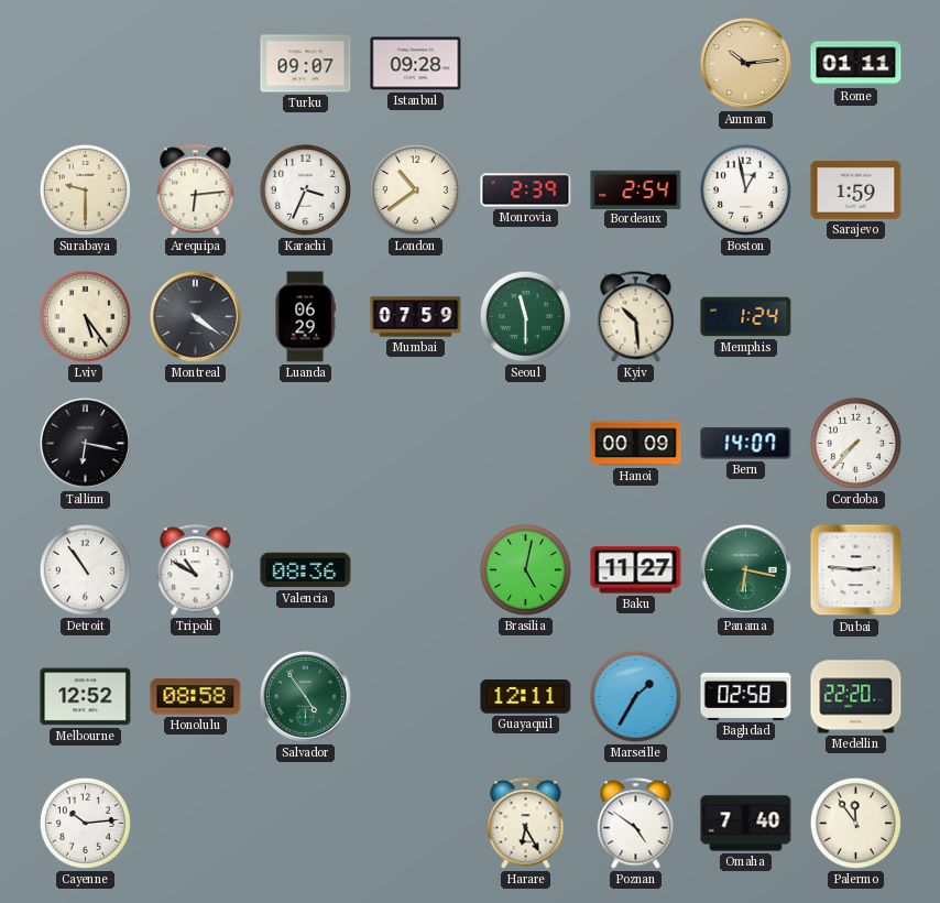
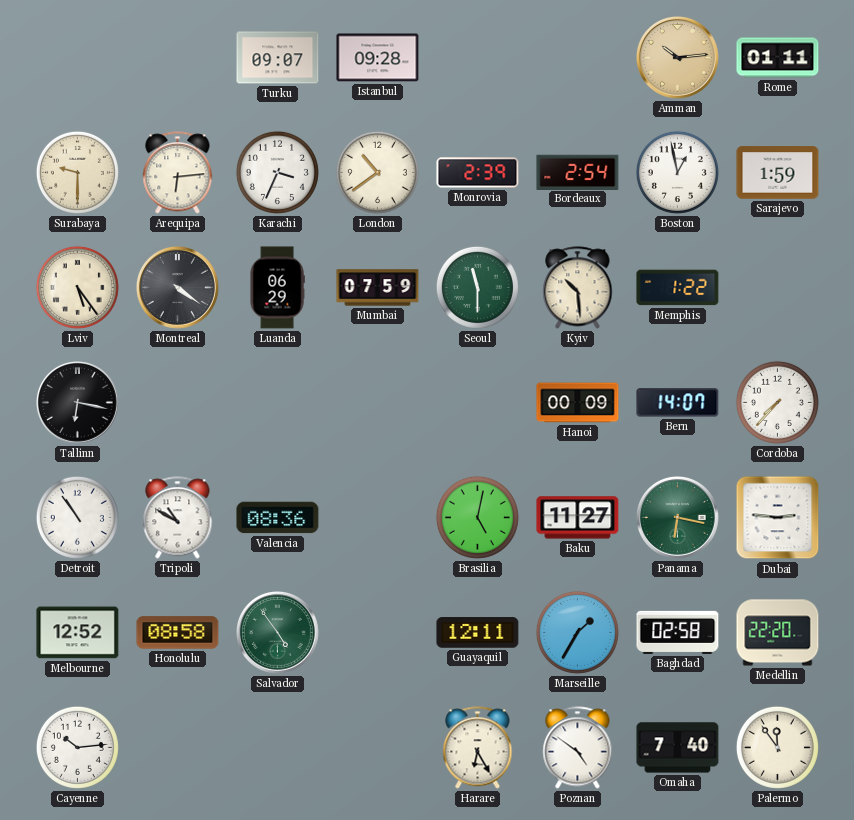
Memphis: 1:24 -> 1:22
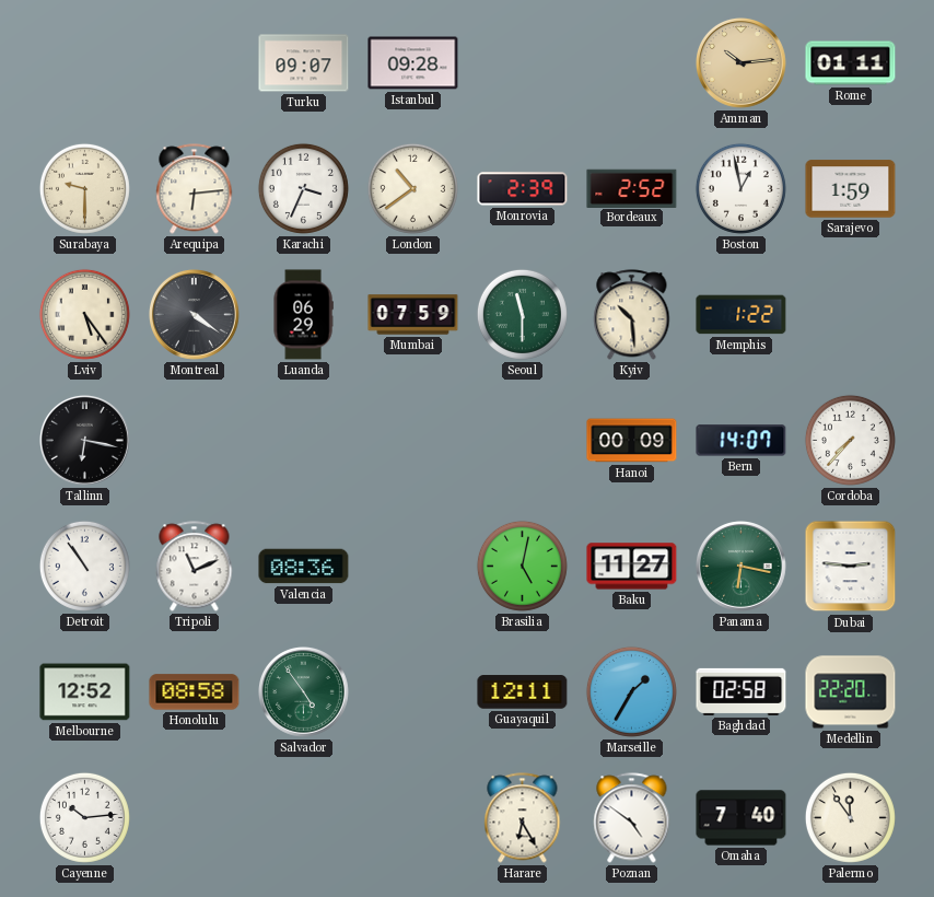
Bordeaux: 2:54 -> 2:52
Tripoli: 10:50 -> 11:11
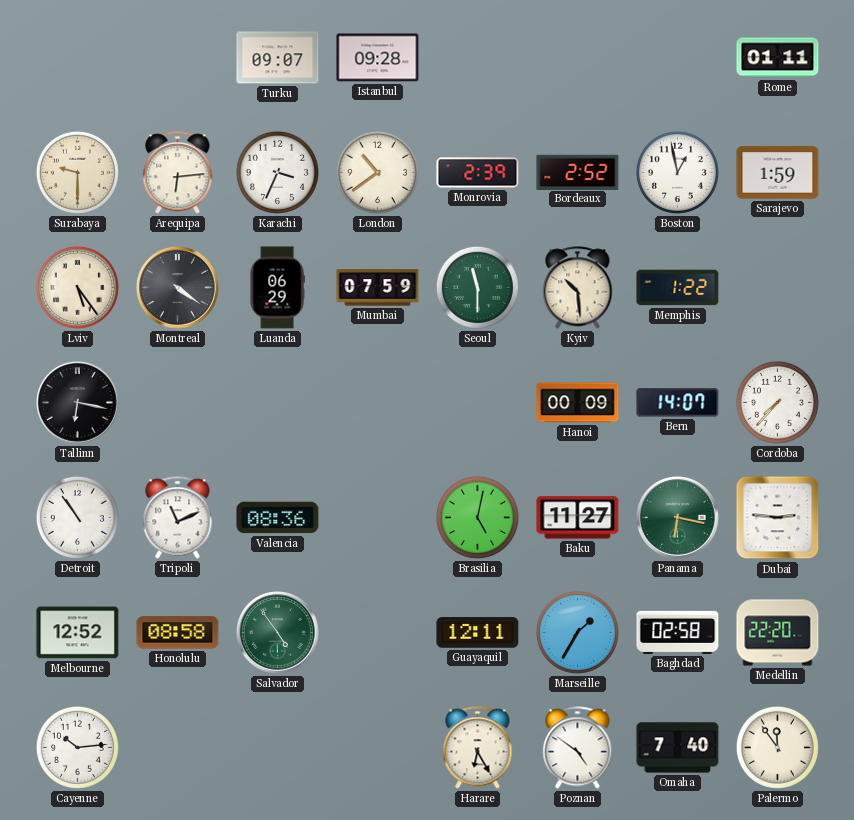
Amman: 10:14 -> none
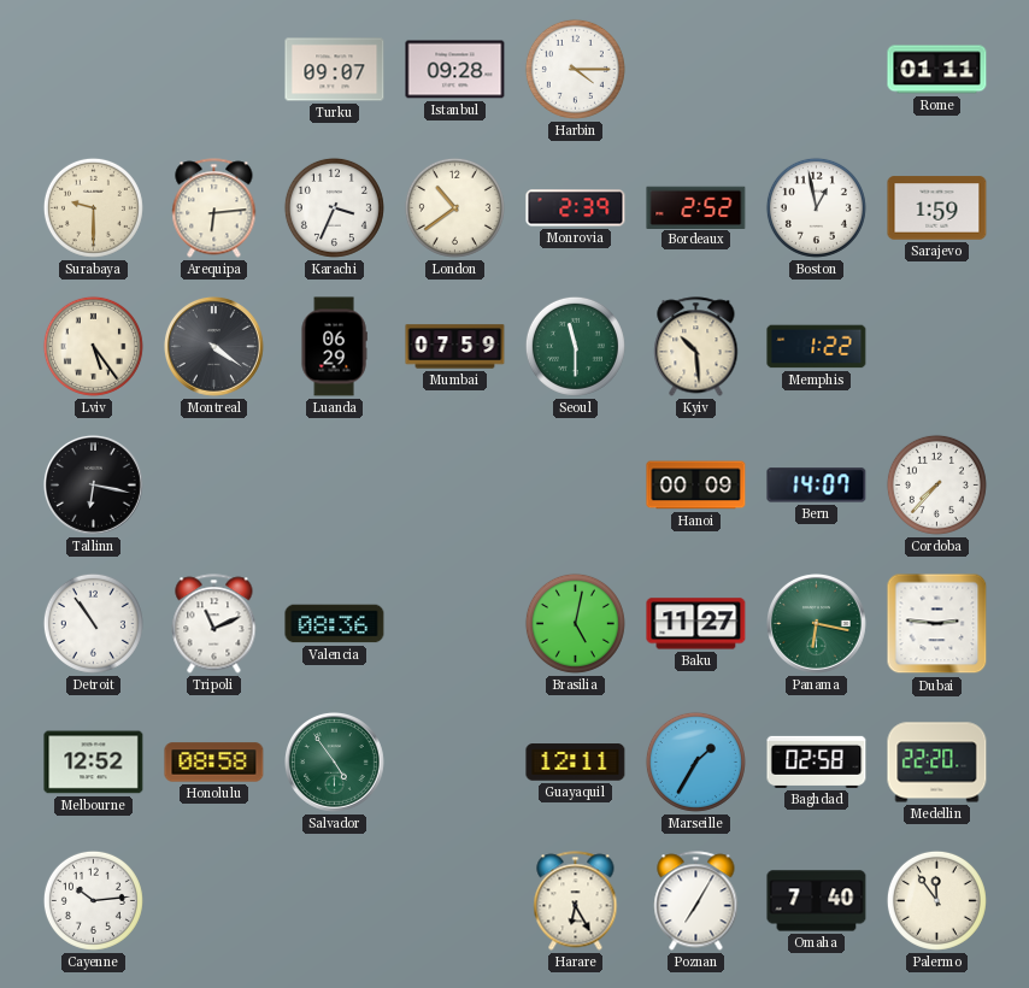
Harbin: none -> 4:15
Poznan: 4:51 -> 7:05
